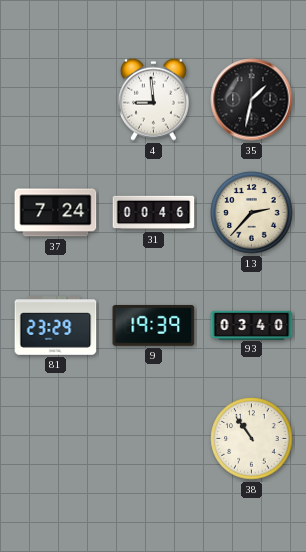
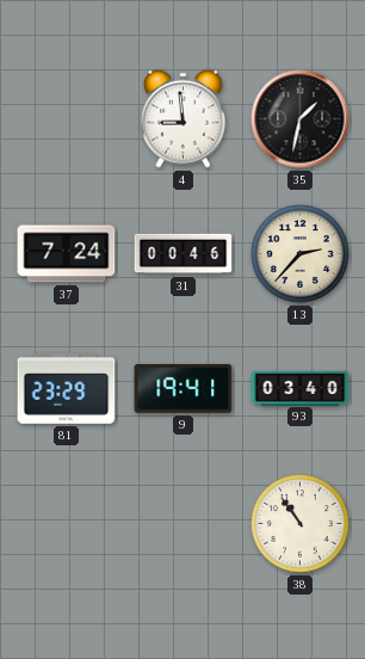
9: 19:39 -> 19:41
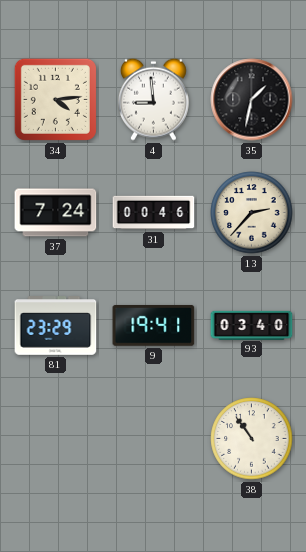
34: none -> 4:14
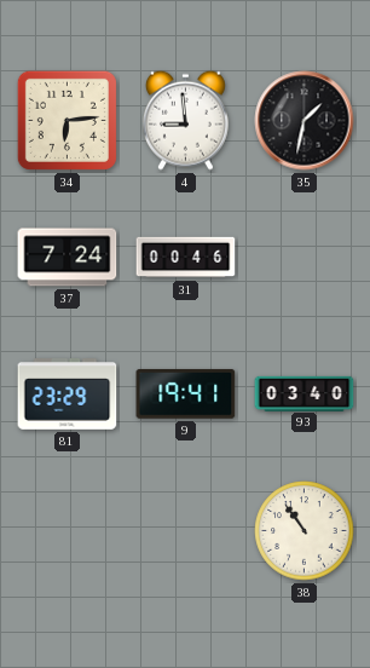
34: 4:14 -> 6:14
13: 2:37 -> none
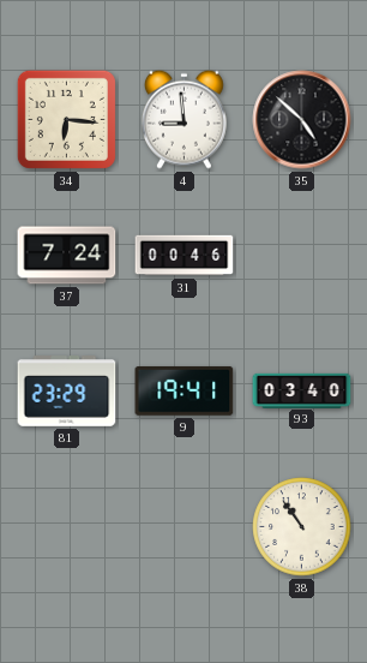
34: 6:14 -> 6:16
35: 1:32 -> 4:52
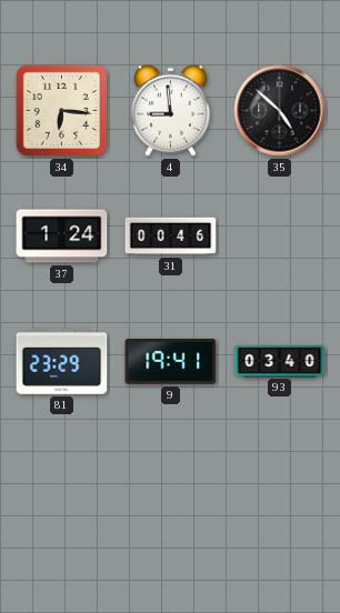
37: 7:24 -> 1:24
38: 10:54 -> none
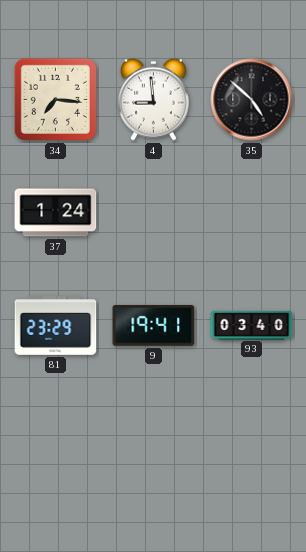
34: 6:16 -> 7:16
31: 00:46 -> none
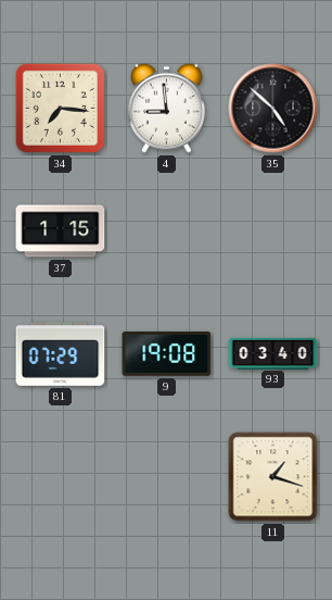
37: 1:24 -> 1:15
81: 23:29 -> 07:29
9: 19:41 -> 19:08
11: none -> 1:18
